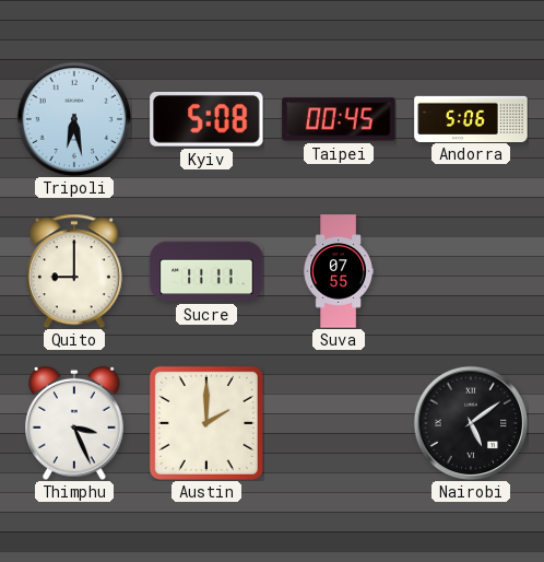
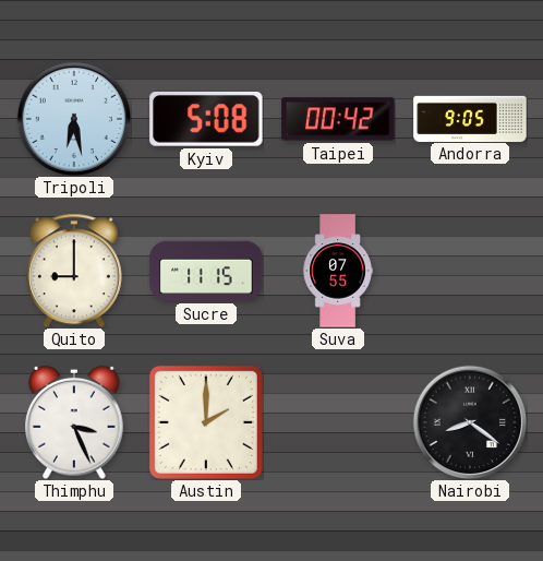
Taipei: 00:45 -> 00:42
Andorra: 5:06 -> 9:05
Sucre: 11:11 -> 11:15
Nairobi: 5:09 -> 8:21
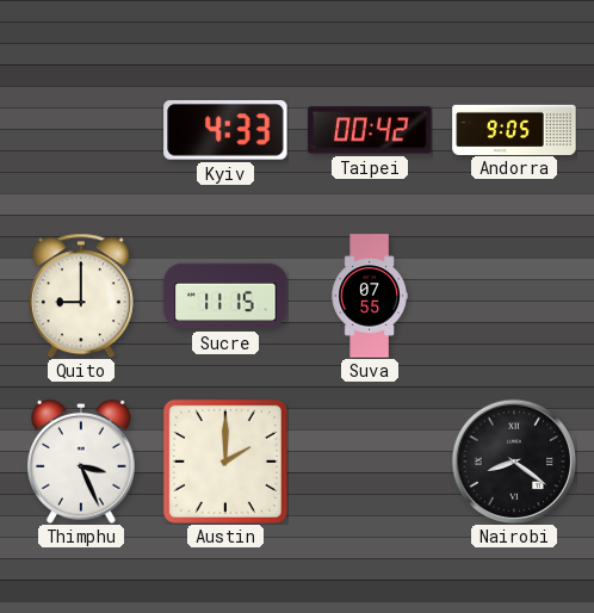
Tripoli: 6:28 -> none
Kyiv: 5:08 -> 4:33
